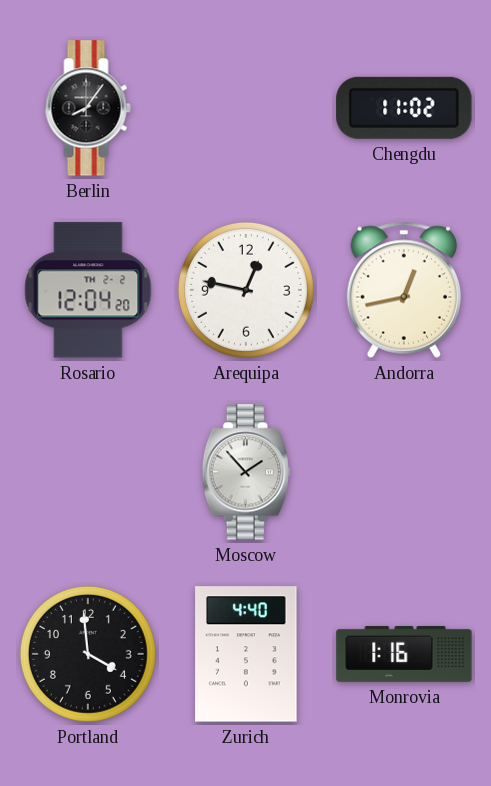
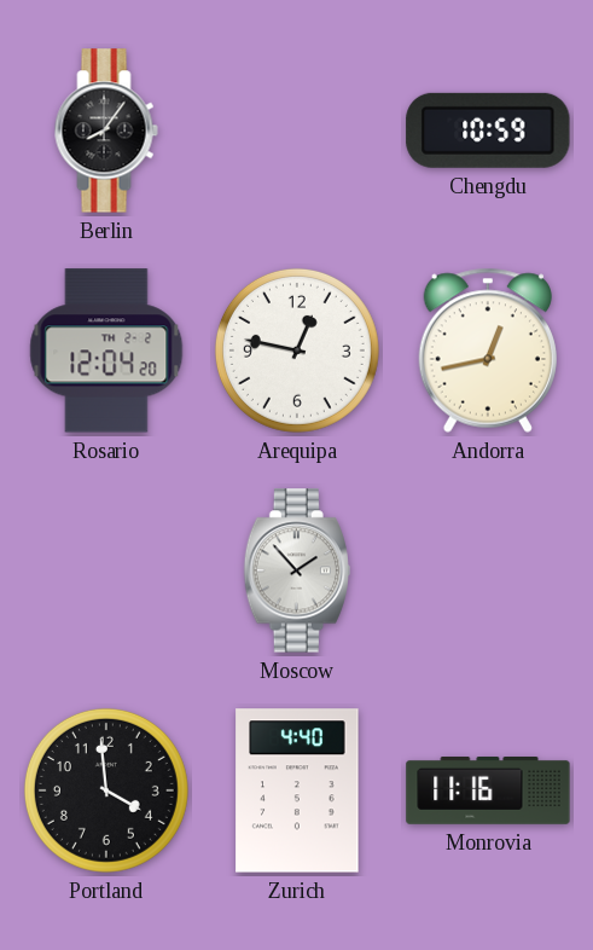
Chengdu: 11:02 -> 10:59
Monrovia: 1:16 -> 11:16
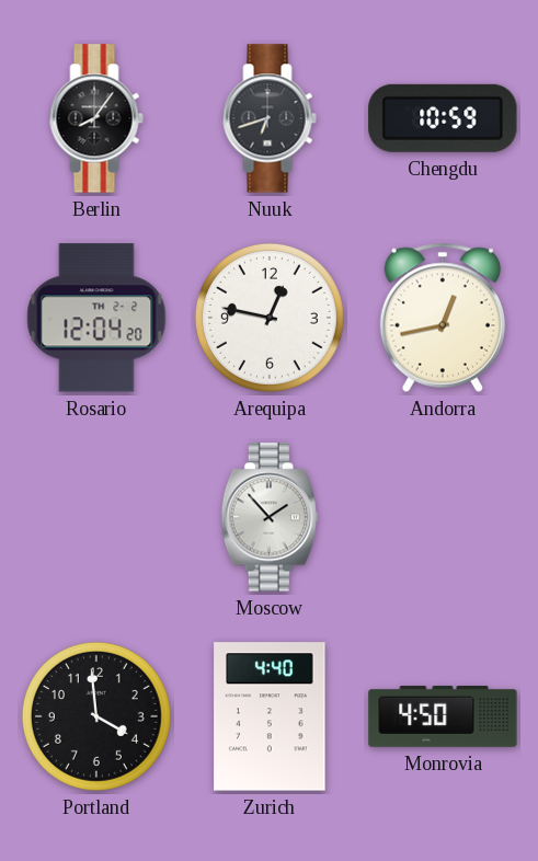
Nuuk: none -> 6:42
Monrovia: 11:16 -> 4:50
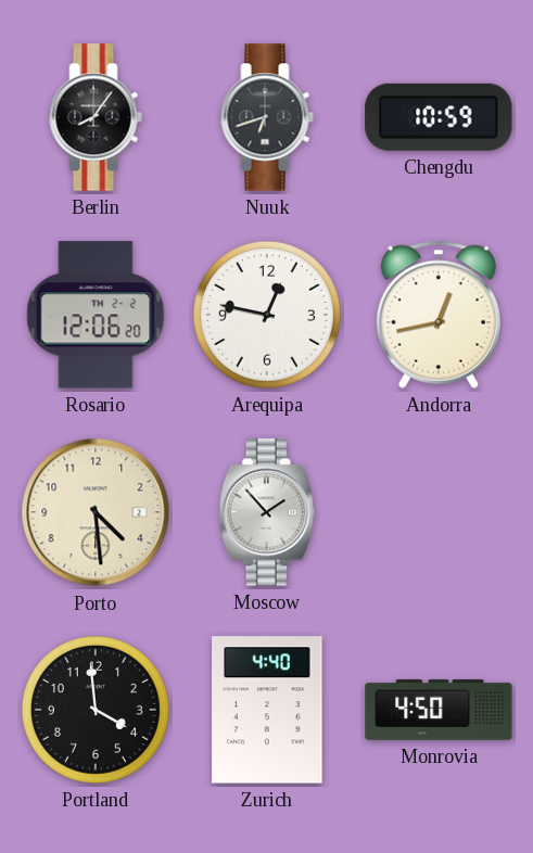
Rosario: 12:04 -> 12:06
Porto: none -> 4:29
